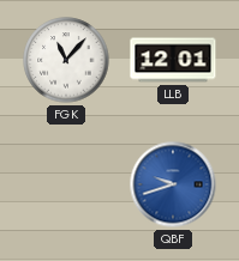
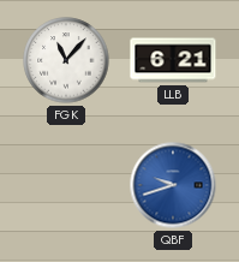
LLB: 12:01 -> 6:21
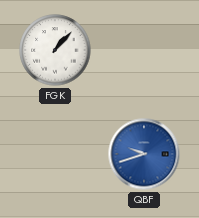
FGK: 11:07 -> 1:07
LLB: 6:21 -> none
